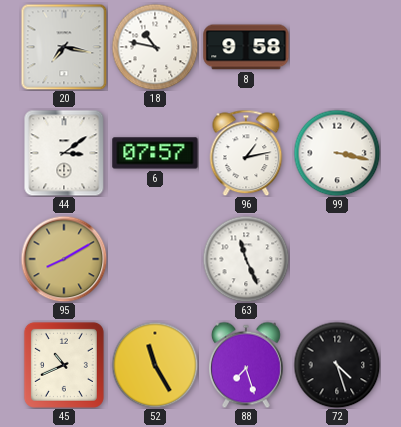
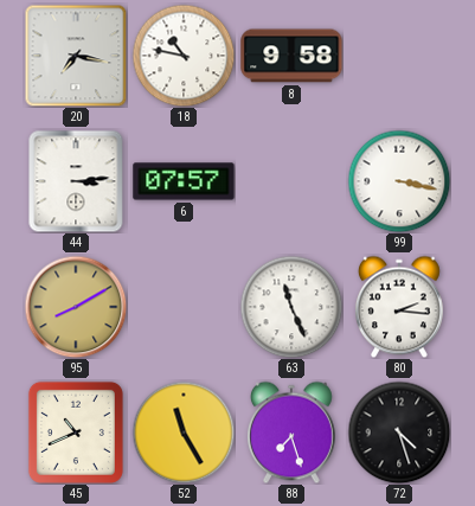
44: 3:09 -> 3:14
96: 1:13 -> none
80: none -> 2:16
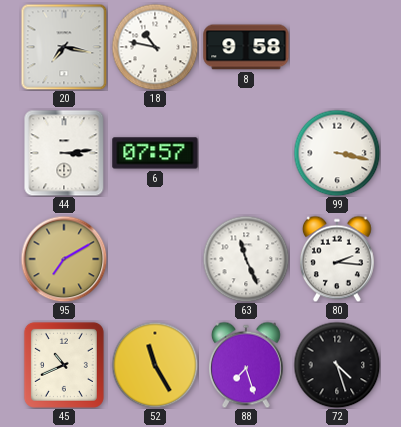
95: 8:10 -> 7:10
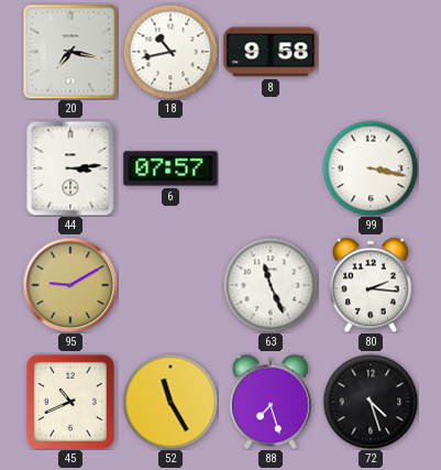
18: 10:47 -> 10:43
95: 7:10 -> 9:10
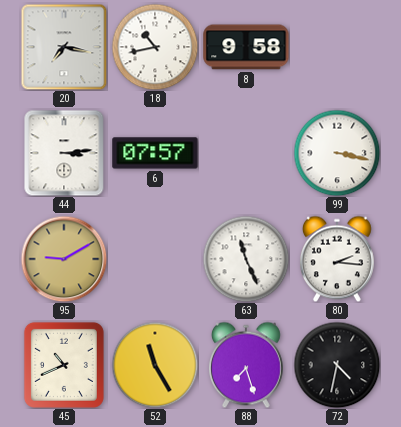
72: 4:27 -> 4:32
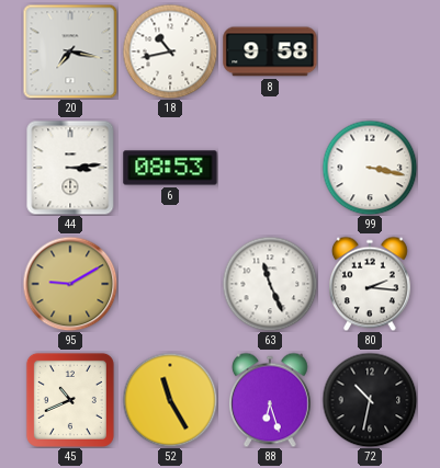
6: 07:57 -> 08:53
88: 7:27 -> 6:27
72: 4:32 -> 10:32
